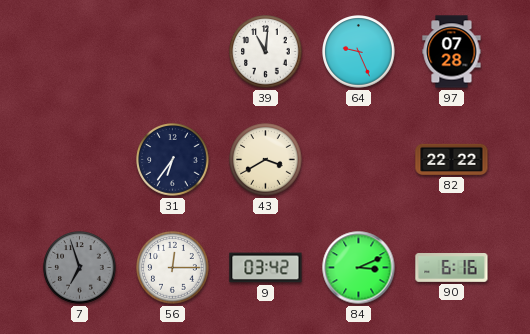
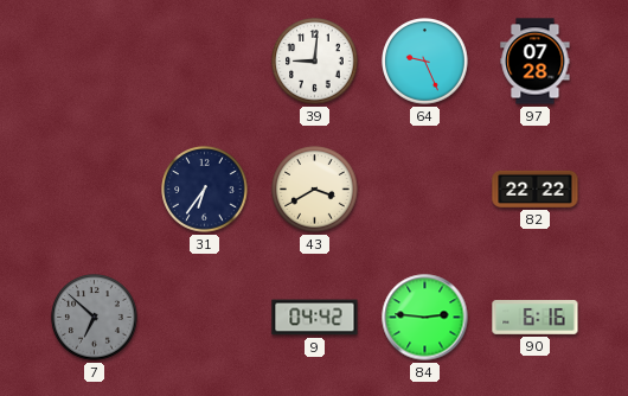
39: 11:01 -> 9:01
7: 6:57 -> 6:52
56: 12:15 -> none
9: 03:42 -> 04:42
84: 3:11 -> 2:46
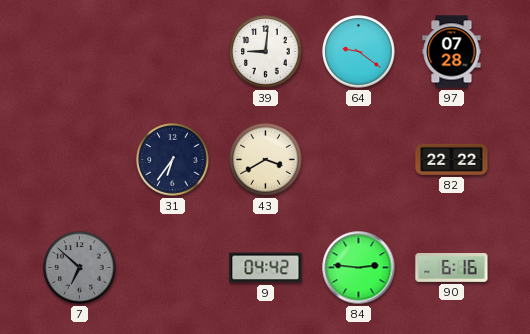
64: 9:26 -> 9:21
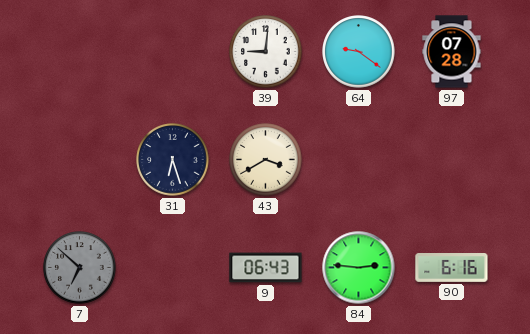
31: 6:36 -> 6:27
82: 22:22 -> none
9: 04:42 -> 06:43
